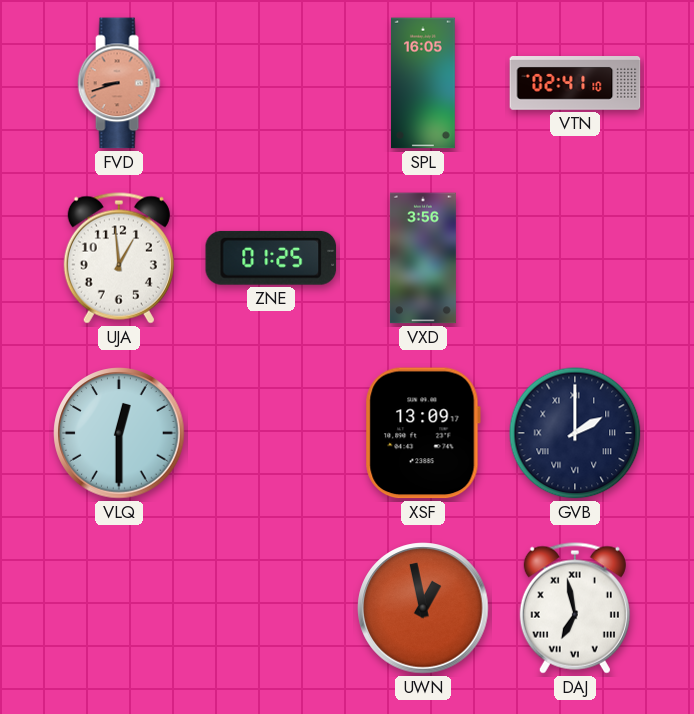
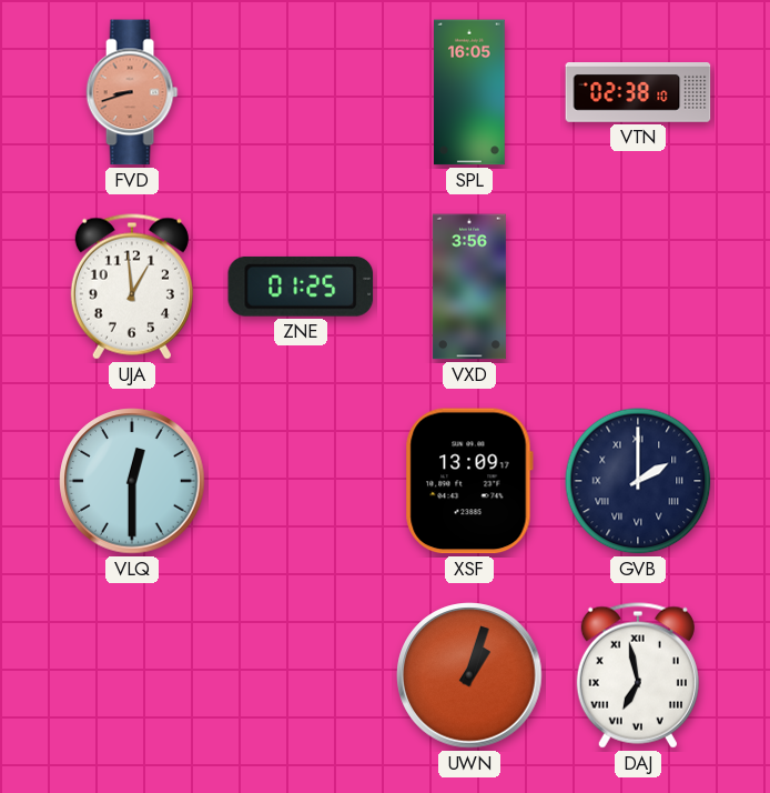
VTN: 02:41 -> 02:38
UWN: 12:58 -> 1:03
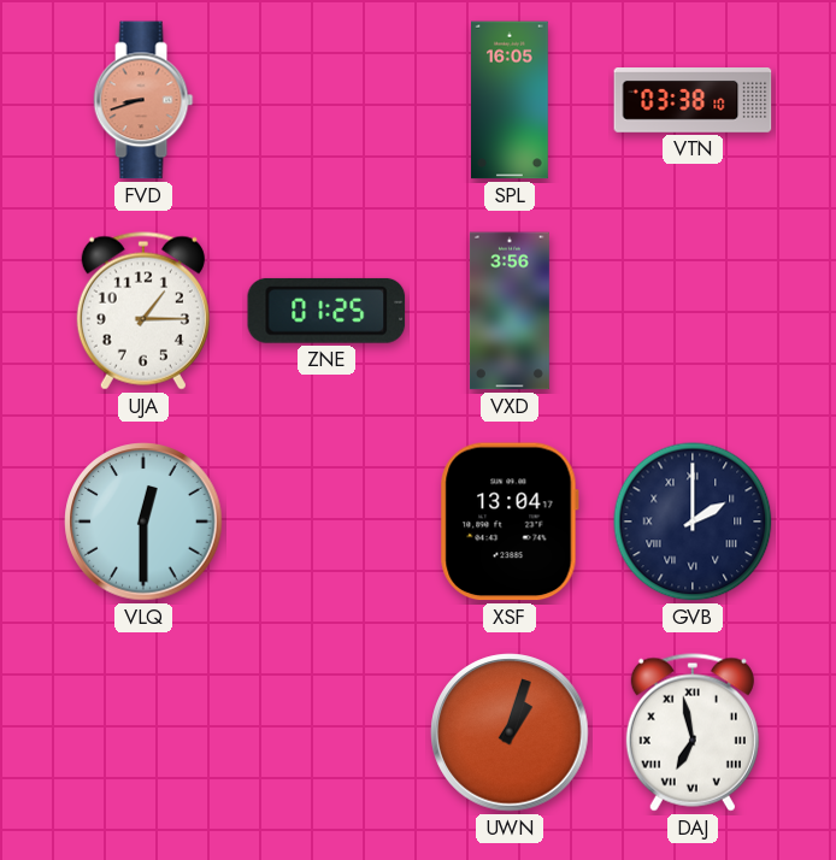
VTN: 02:38 -> 03:38
UJA: 12:59 -> 1:15
XSF: 13:09 -> 13:04
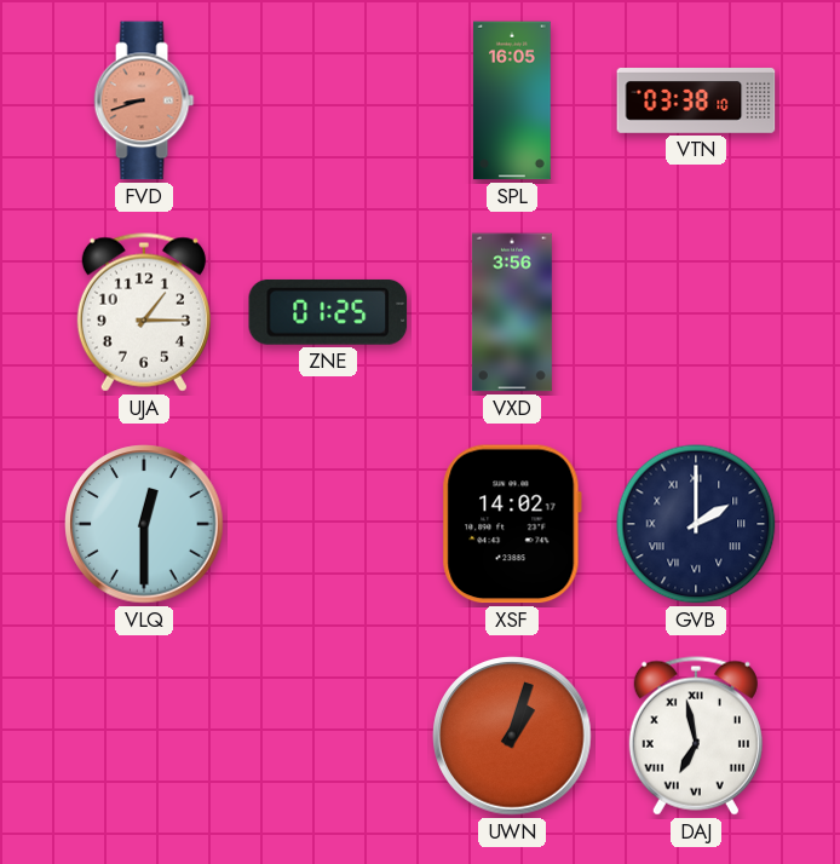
XSF: 13:04 -> 14:02
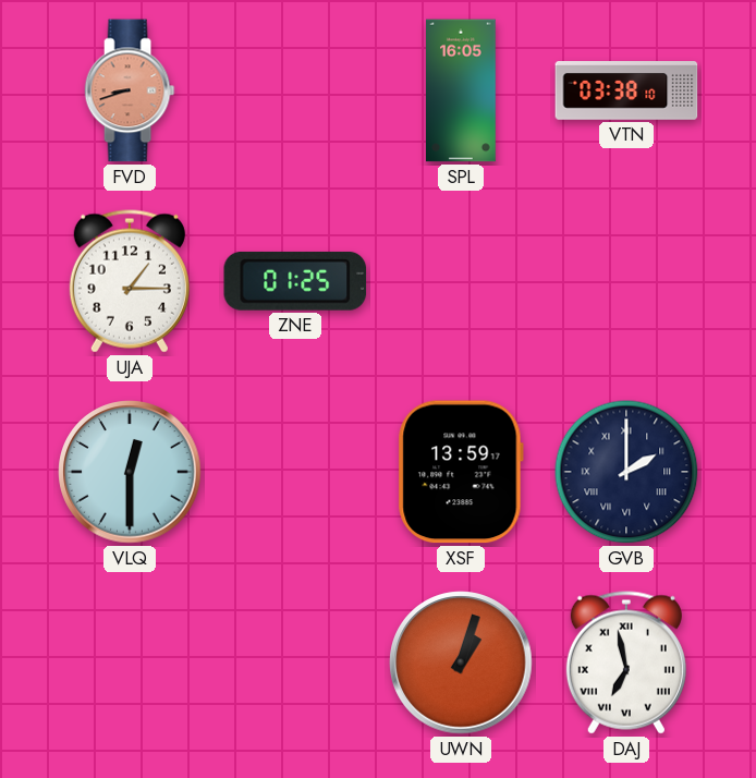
VXD: 3:56 -> none
XSF: 14:02 -> 13:59
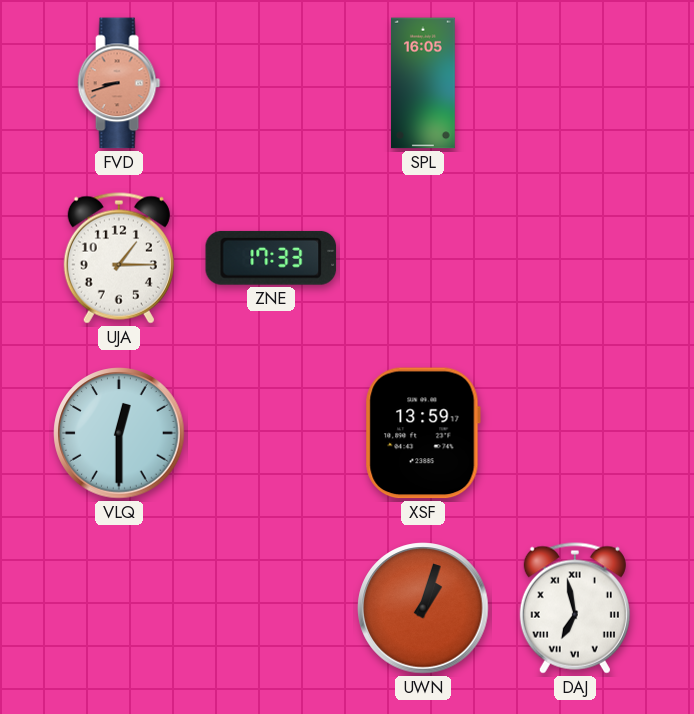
VTN: 03:38 -> none
ZNE: 01:25 -> 17:33
GVB: 2:00 -> none
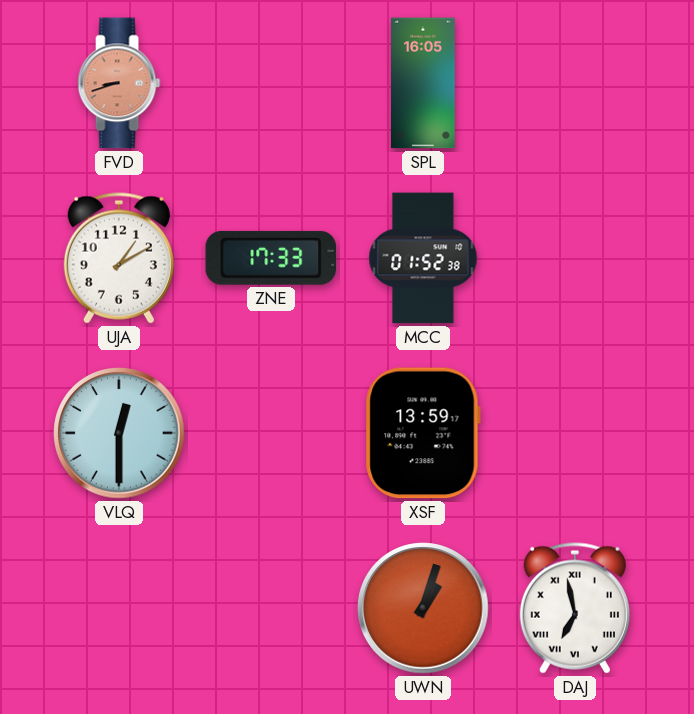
UJA: 1:15 -> 1:10
MCC: none -> 01:52
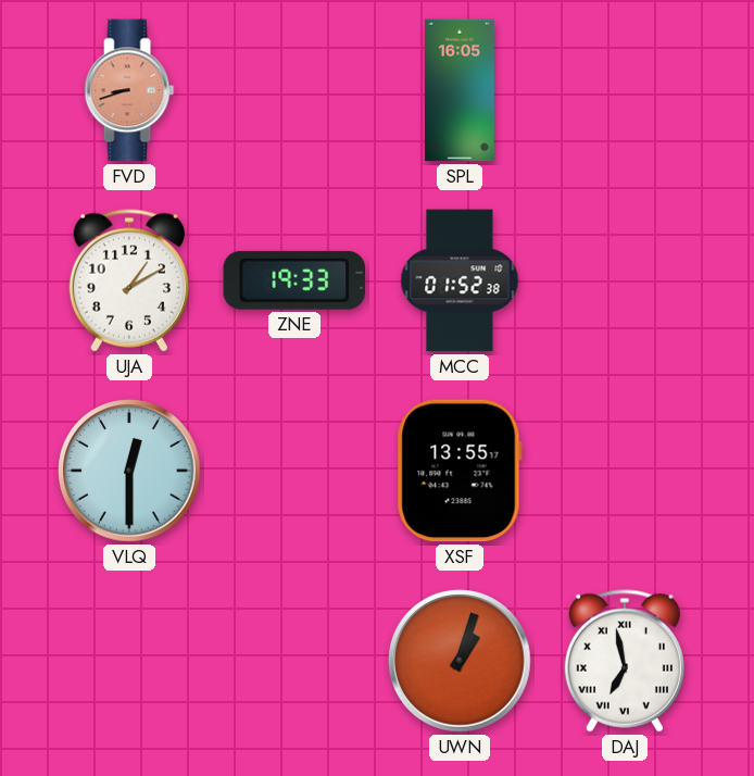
ZNE: 17:33 -> 19:33
XSF: 13:59 -> 13:55
